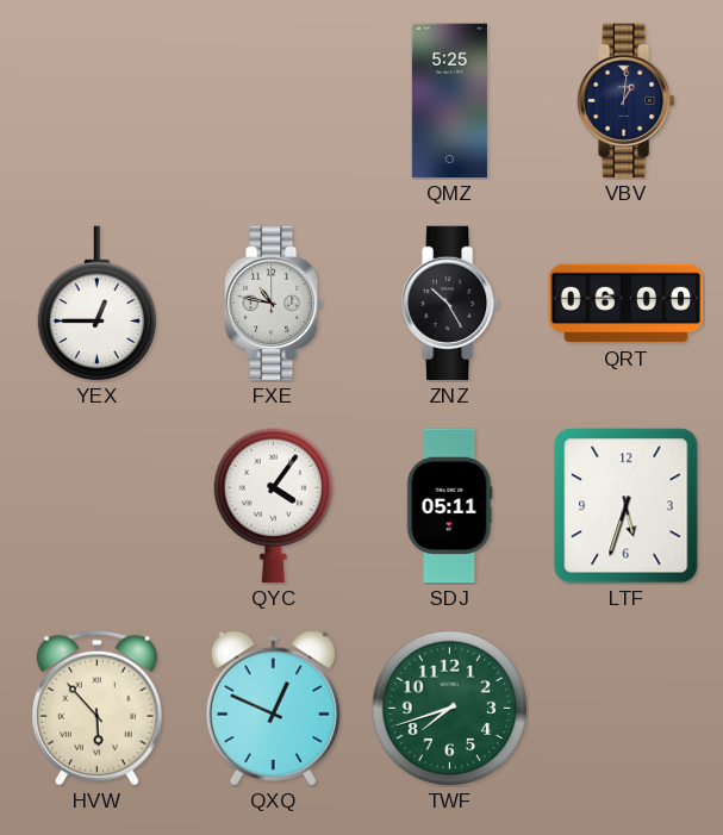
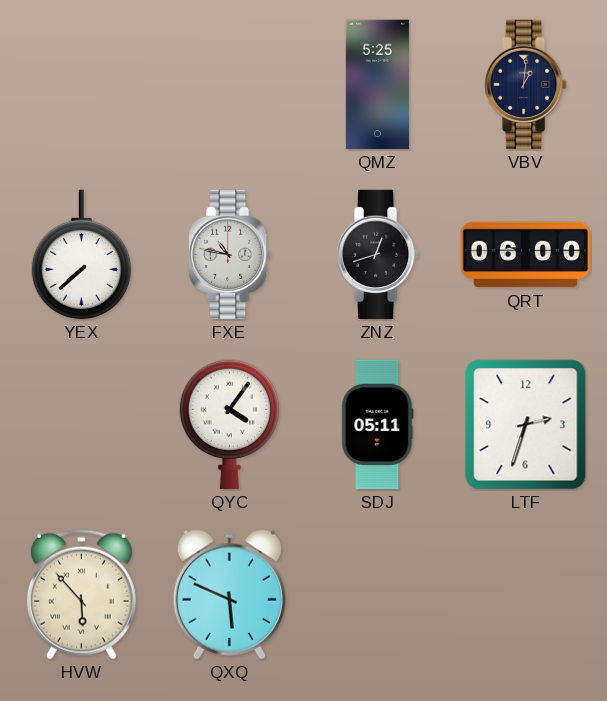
YEX: 12:45 -> 7:38
ZNZ: 10:25 -> 12:42
LTF: 5:33 -> 2:33
QXQ: 12:49 -> 5:49
TWF: 7:42 -> none
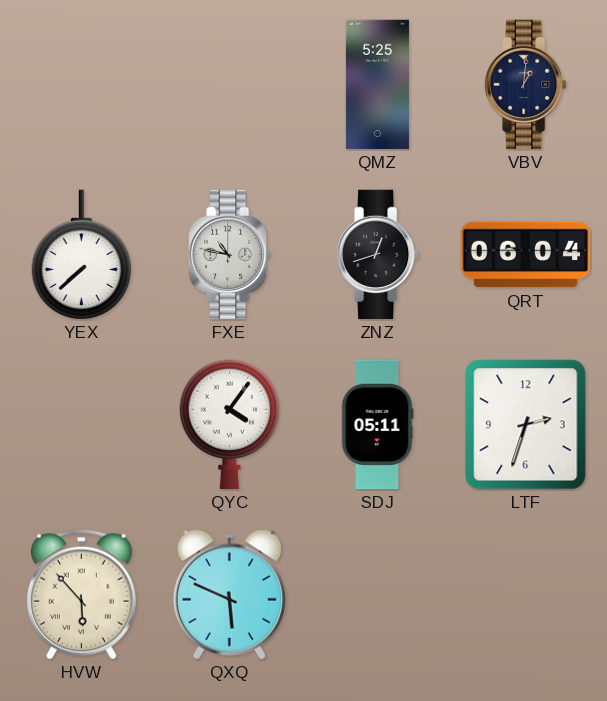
QRT: 06:00 -> 06:04
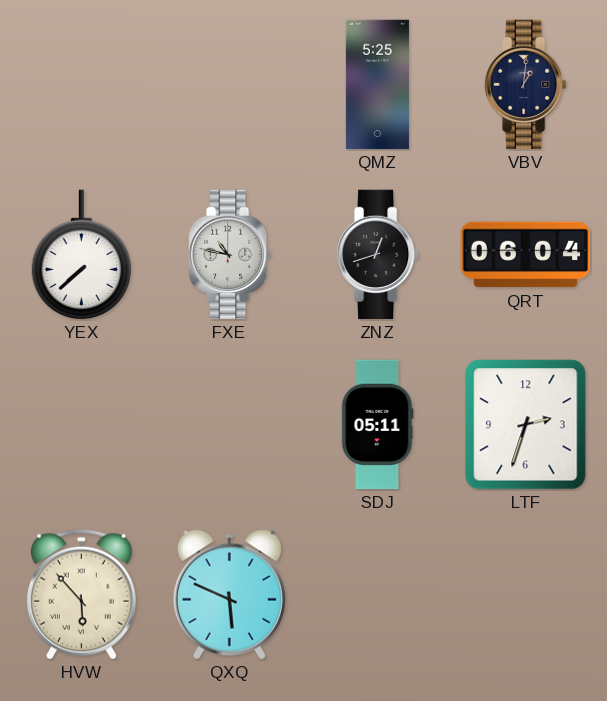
QYC: 4:06 -> none
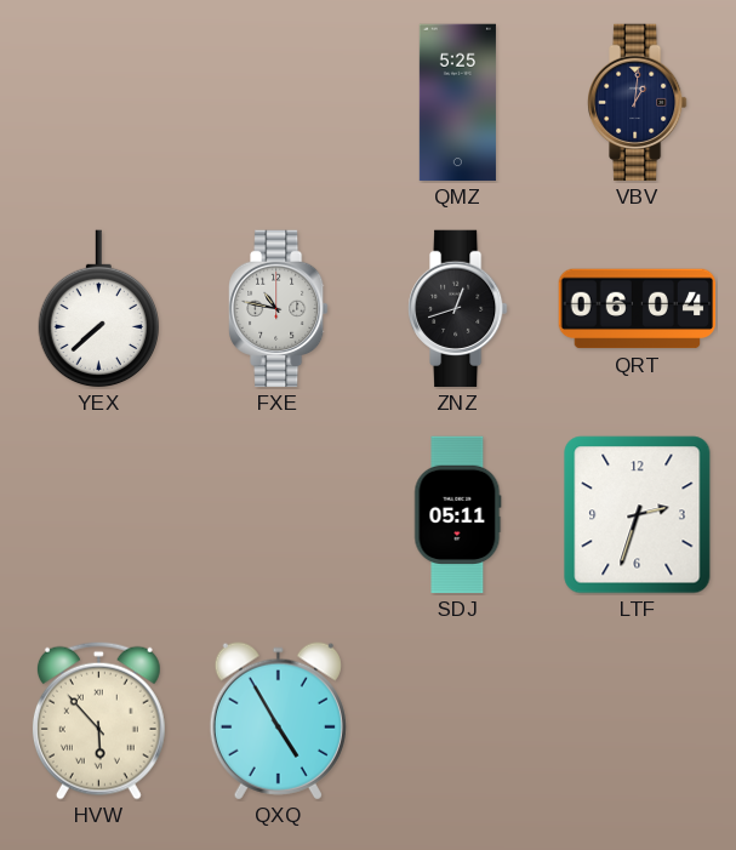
QXQ: 5:49 -> 4:55
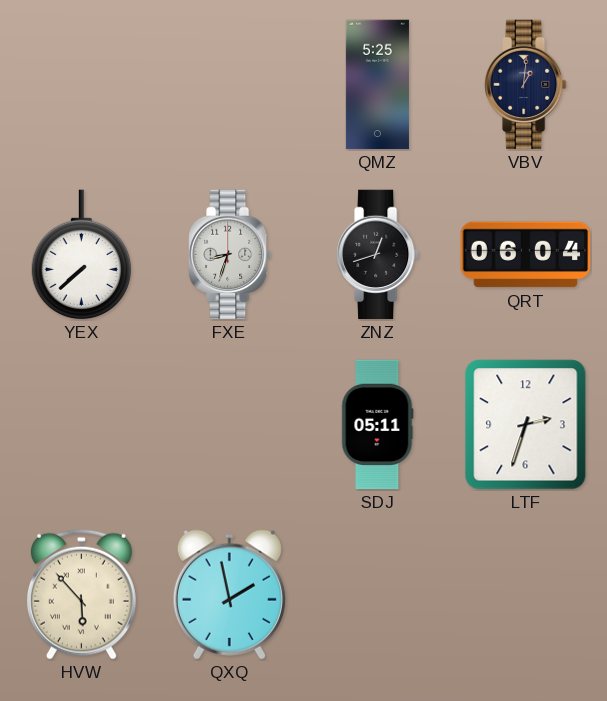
FXE: 10:47 -> 8:33
QXQ: 4:55 -> 1:58
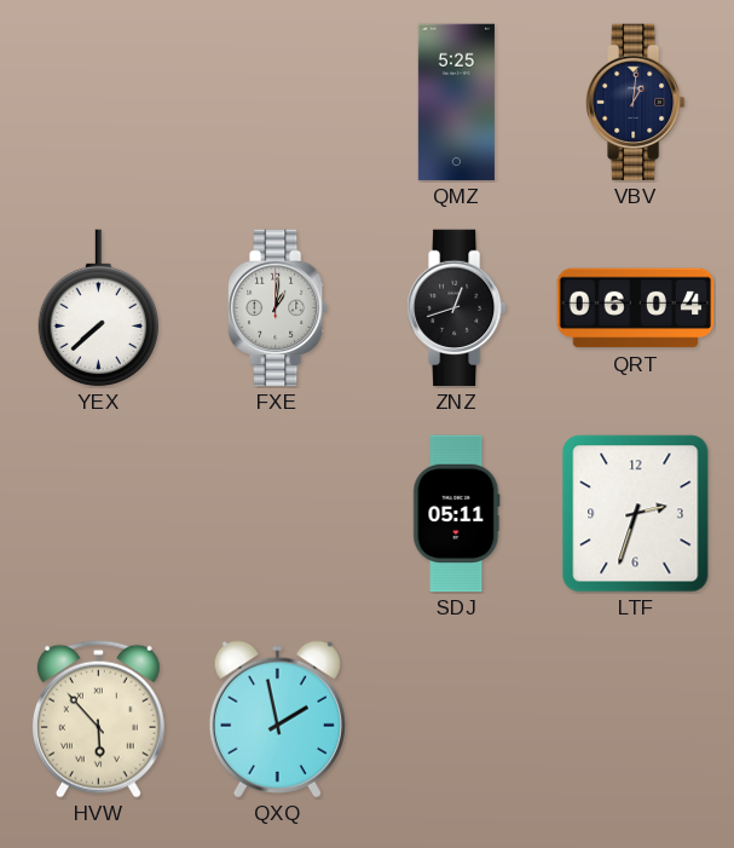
FXE: 8:33 -> 1:01
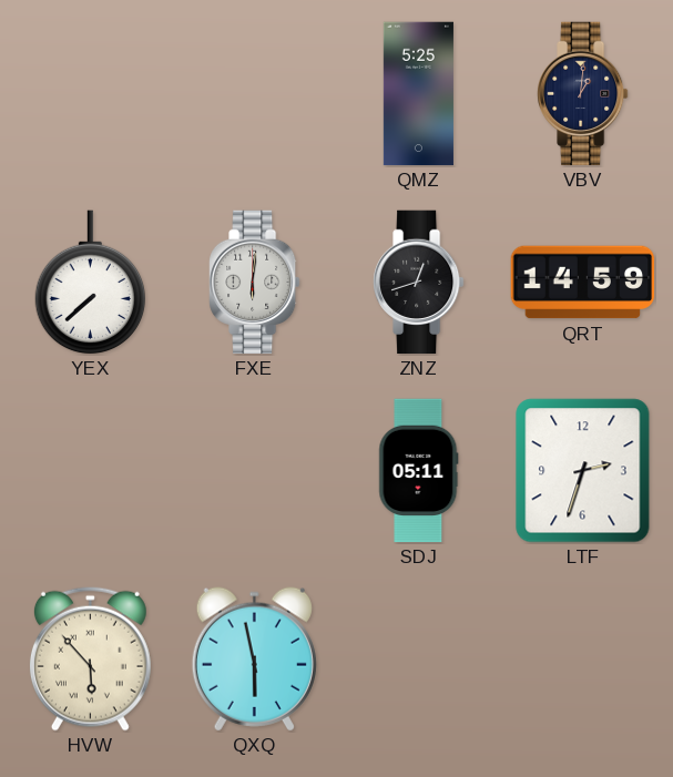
FXE: 1:01 -> 6:01
QRT: 06:04 -> 14:59
QXQ: 1:58 -> 5:58
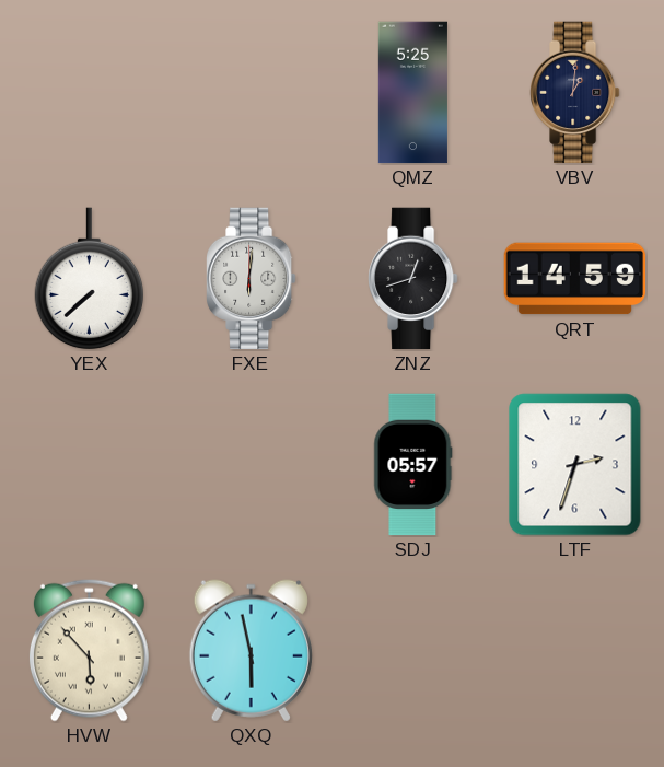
SDJ: 05:11 -> 05:57
